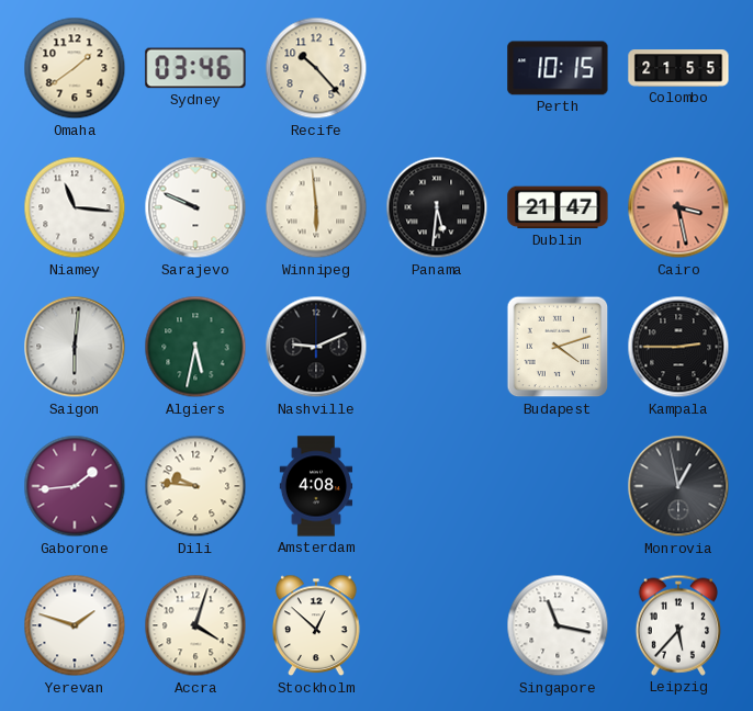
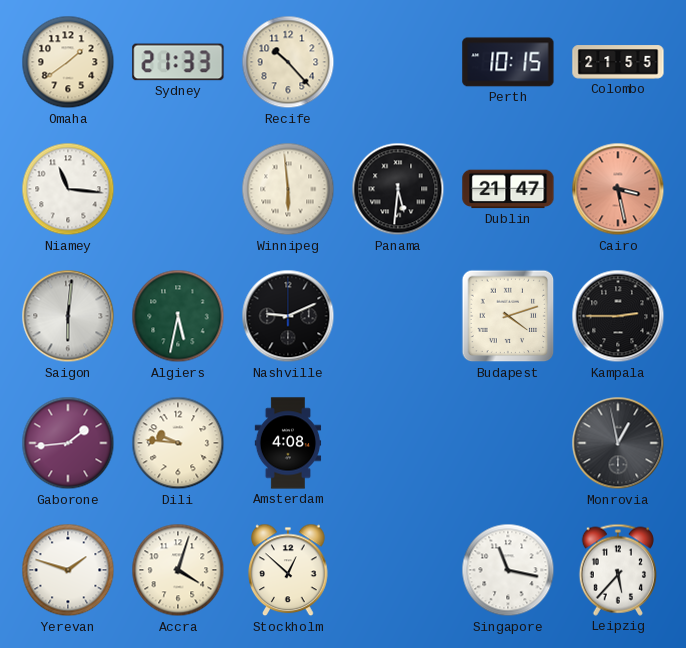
Sydney: 03:46 -> 21:33
Sarajevo: 9:49 -> none
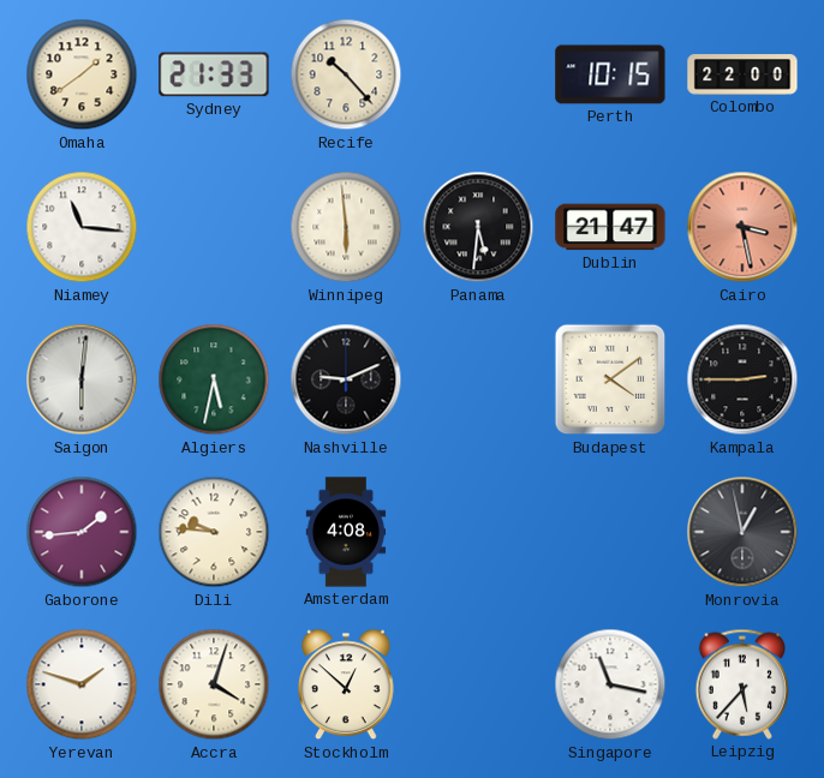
Colombo: 21:55 -> 22:00
Budapest: 4:12 -> 4:09
